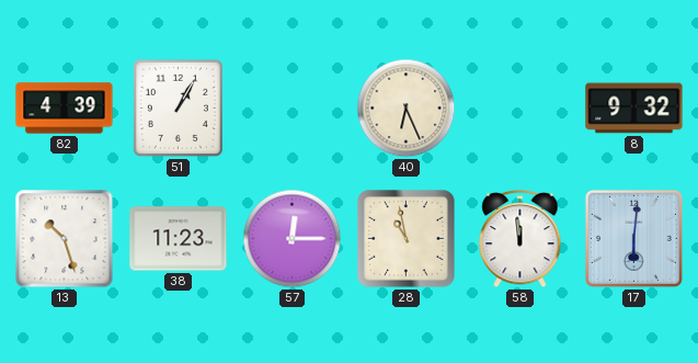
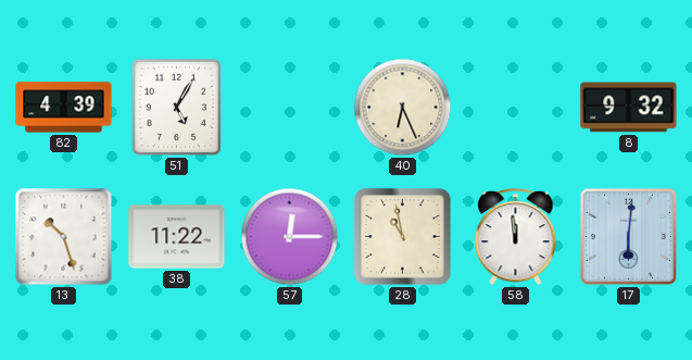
51: 1:05 -> 5:05
38: 11:23 -> 11:22
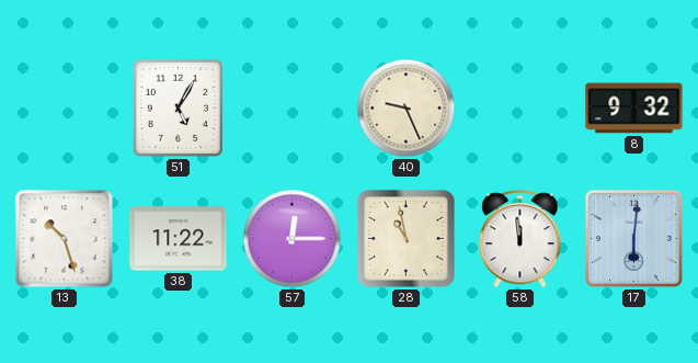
82: 4:39 -> none
40: 6:26 -> 9:26
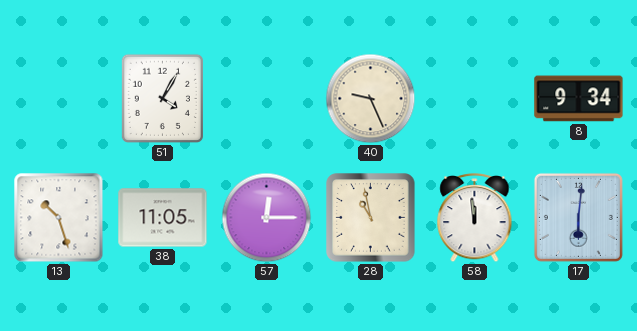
51: 5:05 -> 4:05
8: 9:32 -> 9:34
38: 11:22 -> 11:05
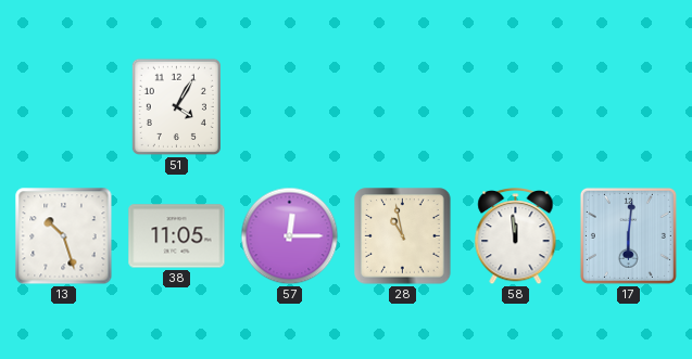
40: 9:26 -> none
8: 9:34 -> none
